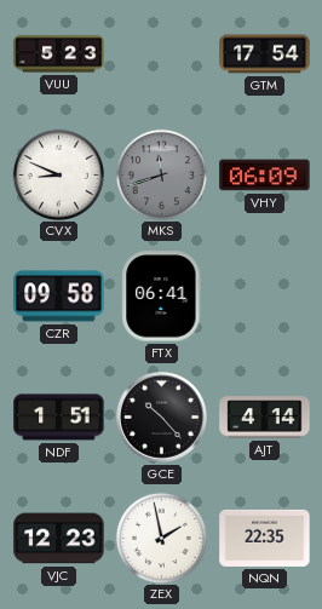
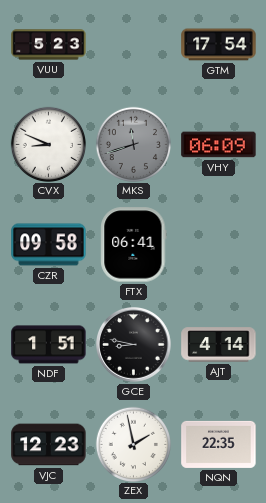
GCE: 10:23 -> 8:47
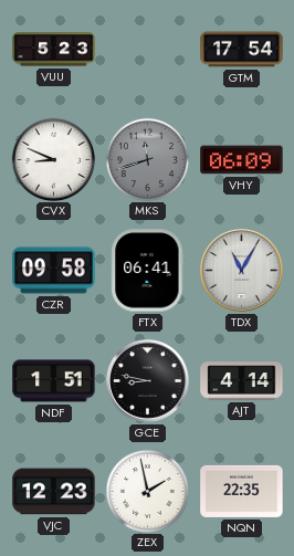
TDX: none -> 11:05
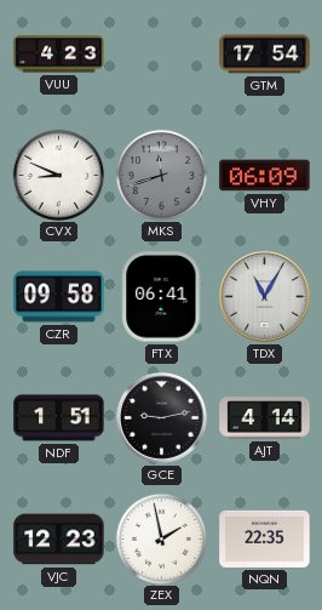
VUU: 5:23 -> 4:23
GCE: 8:47 -> 9:13
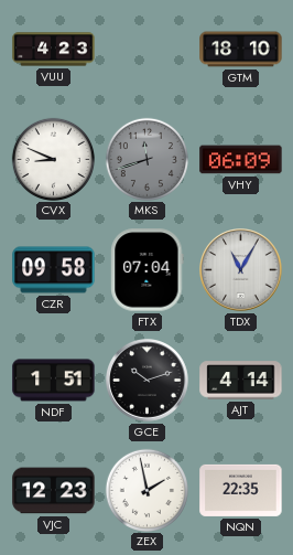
GTM: 17:54 -> 18:10
FTX: 06:41 -> 07:04
GCE: 9:13 -> 10:12
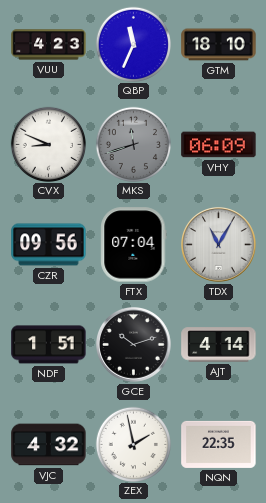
QBP: none -> 11:34
CZR: 09:58 -> 09:56
VJC: 12:23 -> 4:32
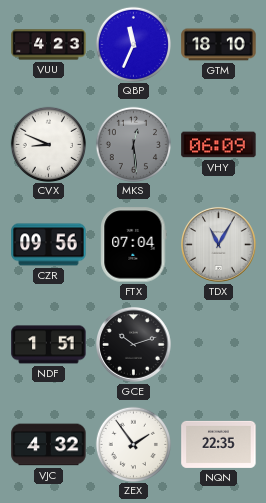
MKS: 11:42 -> 12:29
AJT: 4:14 -> none
ZEX: 1:58 -> 1:54
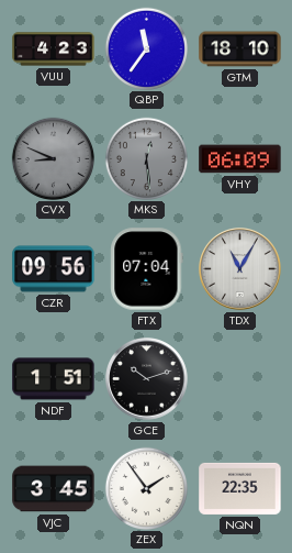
QBP: 11:34 -> 11:36
CVX dial: white -> grey
VJC: 4:32 -> 3:45
